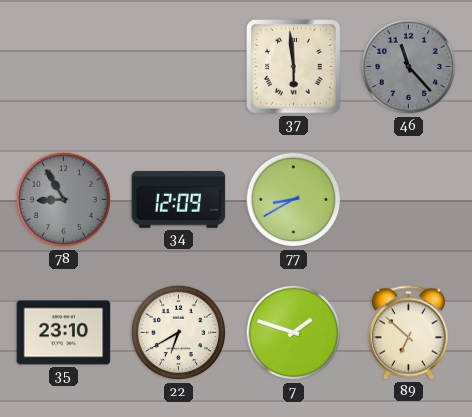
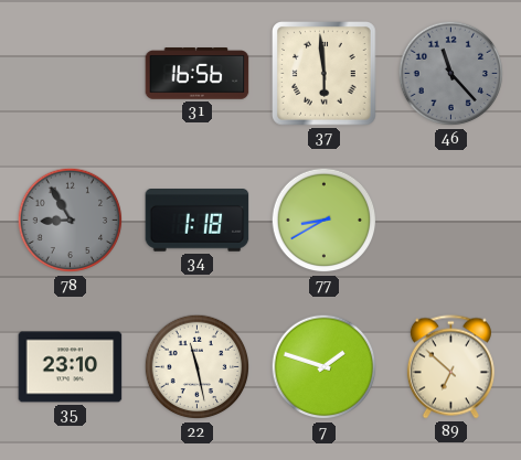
31: none -> 16:56
34: 12:09 -> 1:18
22: 6:40 -> 11:28
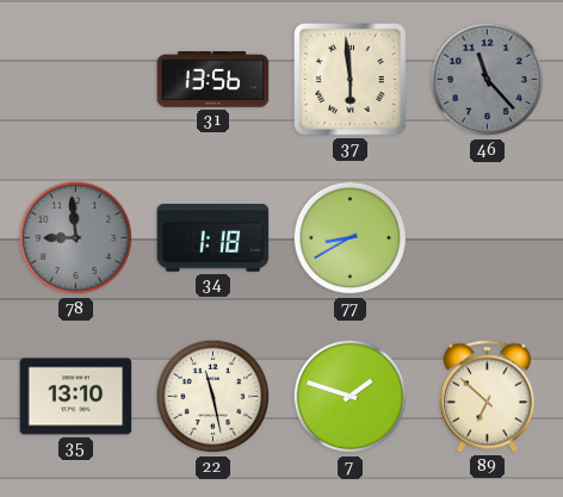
31: 16:56 -> 13:56
78: 8:55 -> 8:59
35: 23:10 -> 13:10
